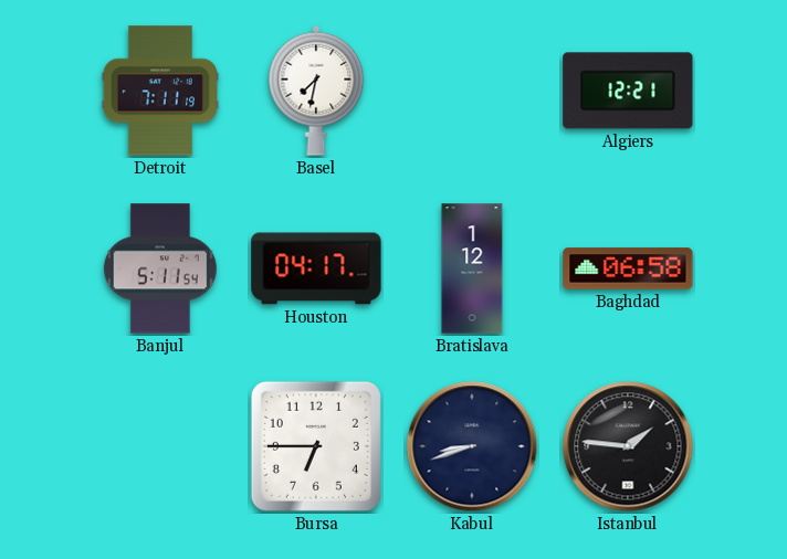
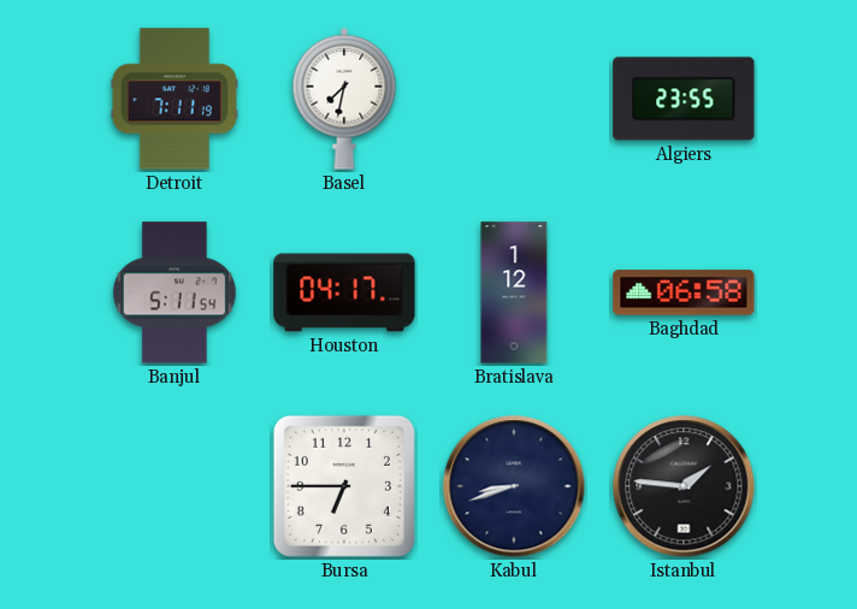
Algiers: 12:21 -> 23:55
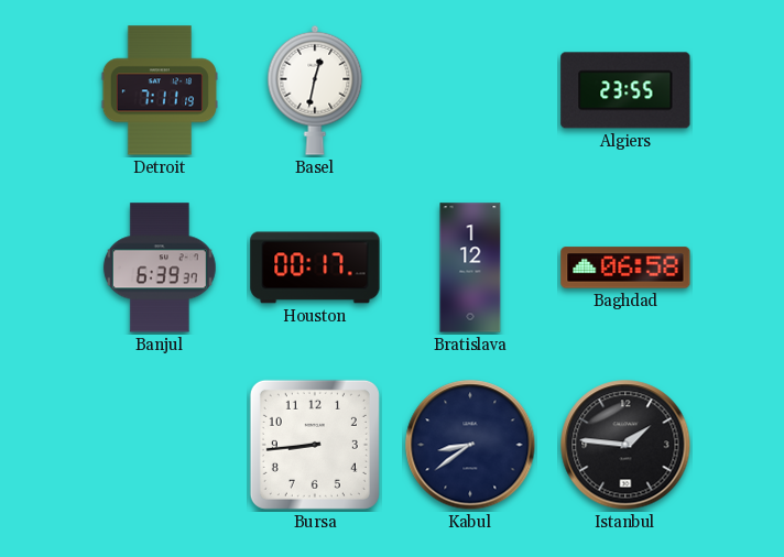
Basel: 7:32 -> 12:32
Banjul: 5:11 -> 6:39
Houston: 04:17 -> 00:17
Bursa: 6:45 -> 8:44
Kabul: 8:42 -> 8:39
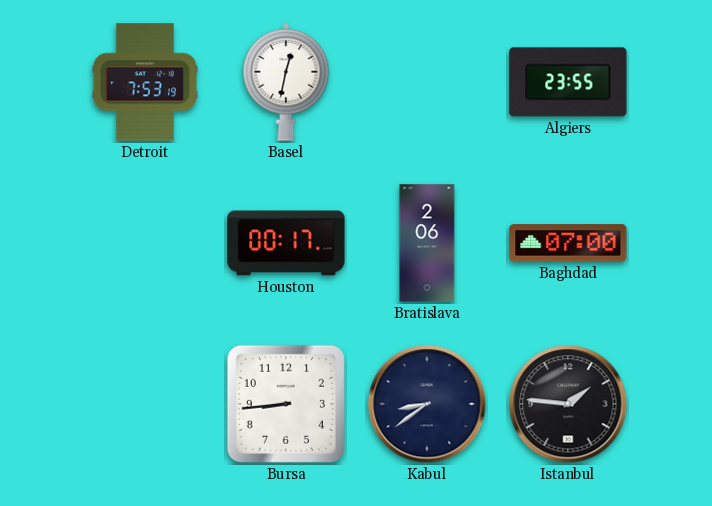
Detroit: 7:11 -> 7:53
Banjul: 6:39 -> none
Bratislava: 1:12 -> 2:06
Baghdad: 06:58 -> 07:00
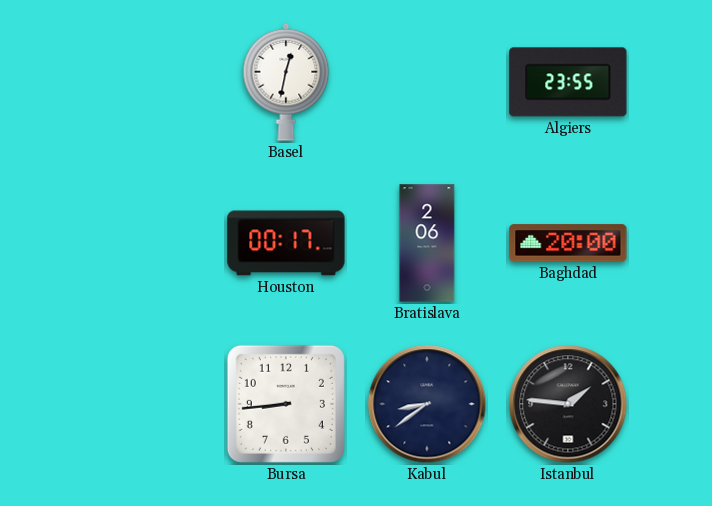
Detroit: 7:53 -> none
Baghdad: 07:00 -> 20:00
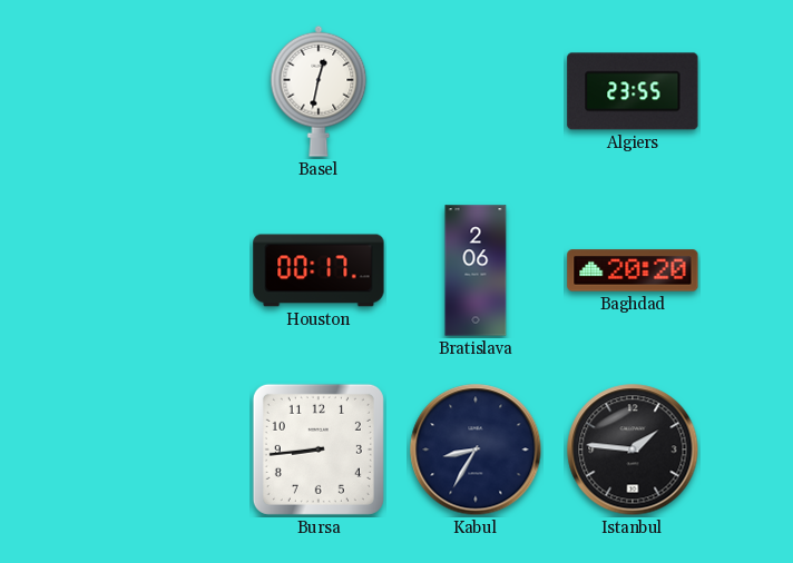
Baghdad: 20:00 -> 20:20
Kabul: 8:39 -> 8:35
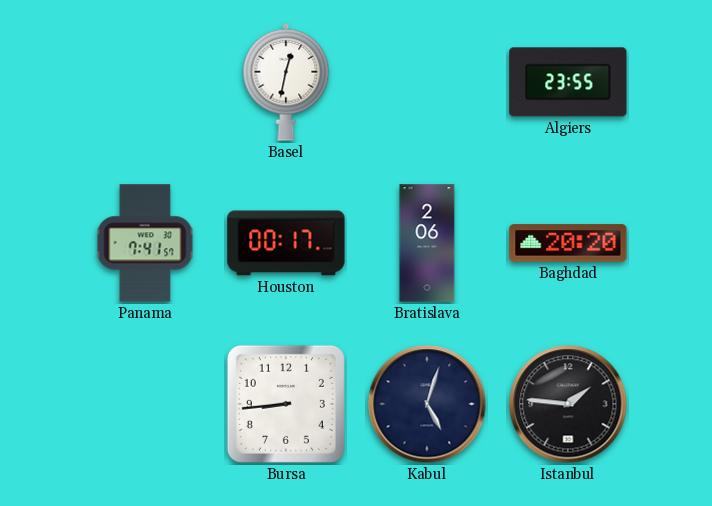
Panama: none -> 7:41
Kabul: 8:35 -> 5:03
